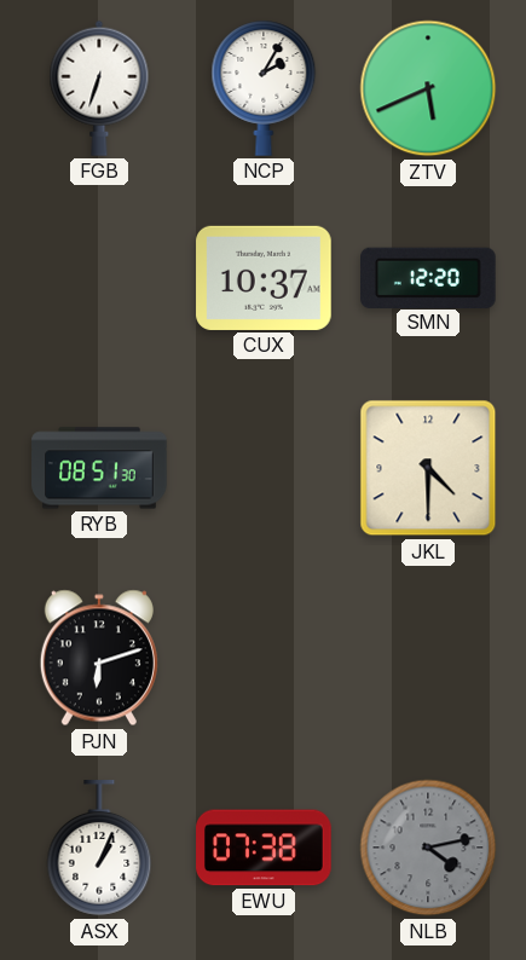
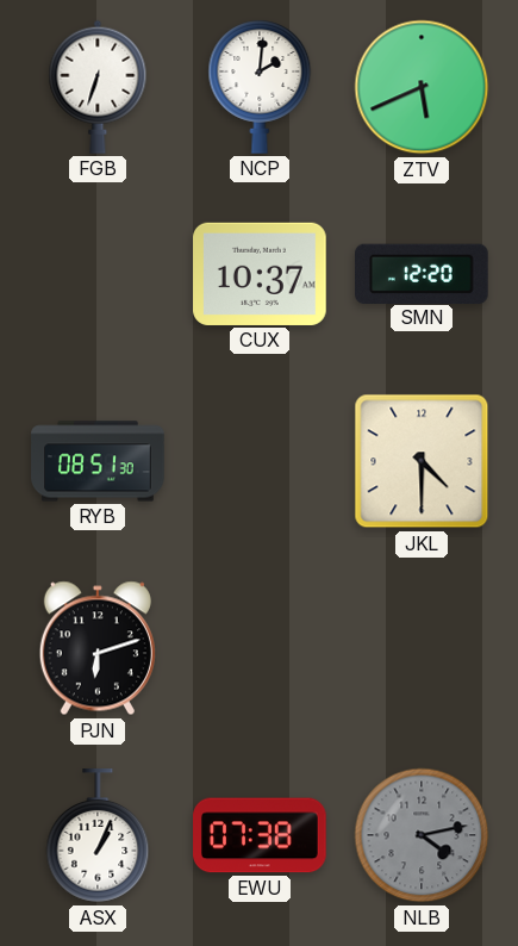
NCP: 2:05 -> 2:01
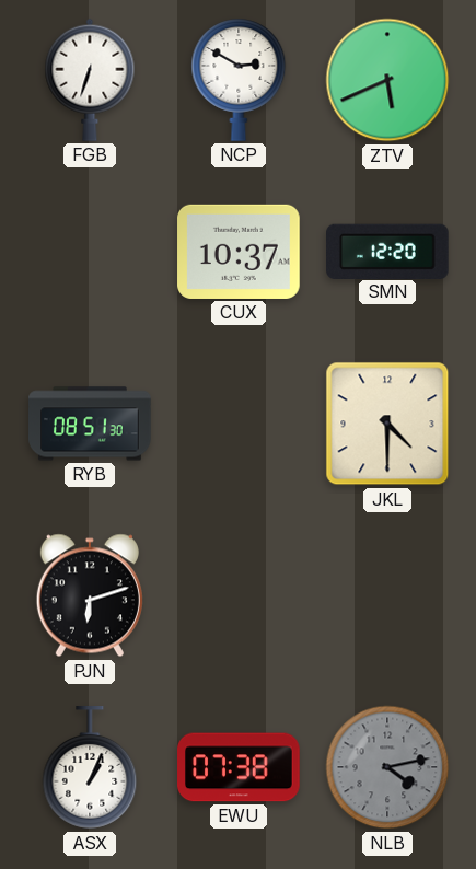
NCP: 2:01 -> 2:50
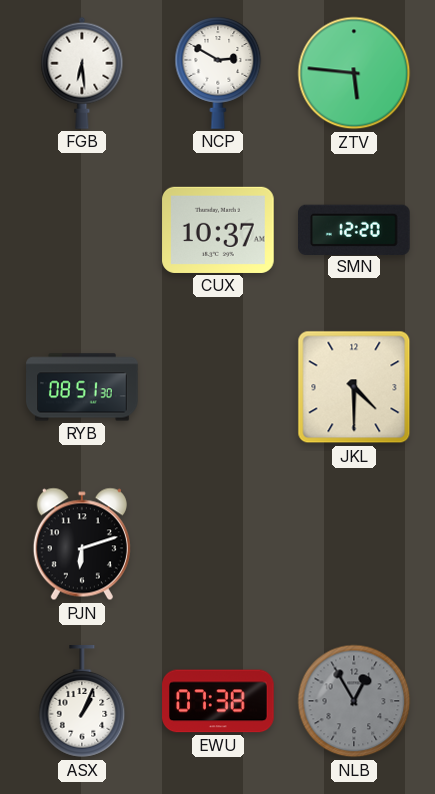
FGB: 6:33 -> 6:29
ZTV: 5:41 -> 5:46
NLB: 4:13 -> 12:55
